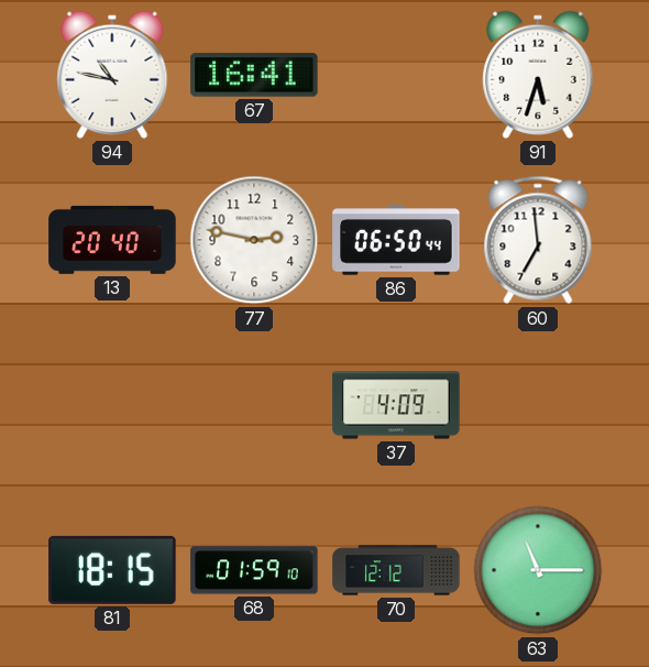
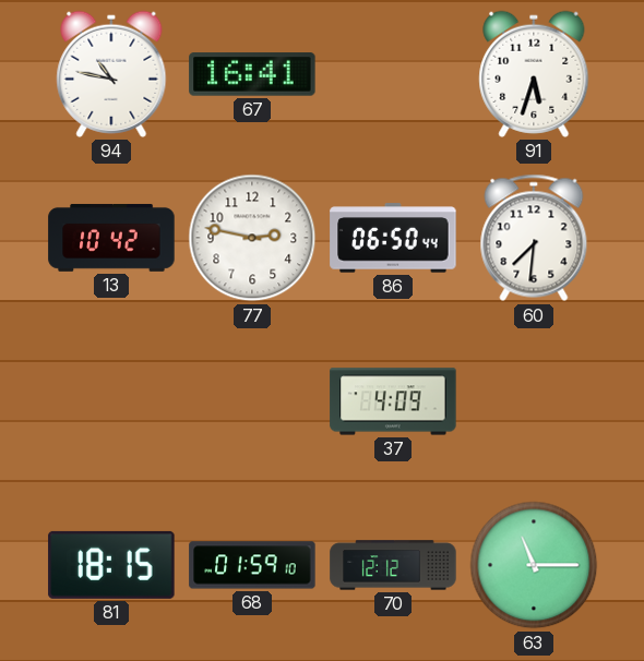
13: 20:40 -> 10:42
60: 6:59 -> 7:31
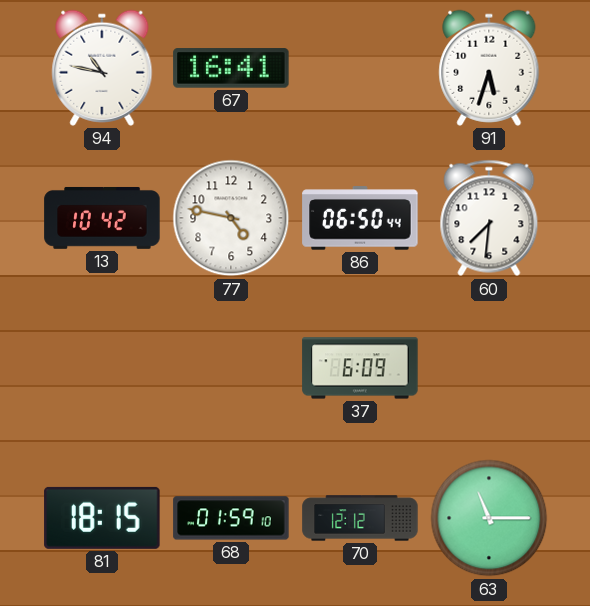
77: 2:47 -> 4:47
37: 4:09 -> 6:09
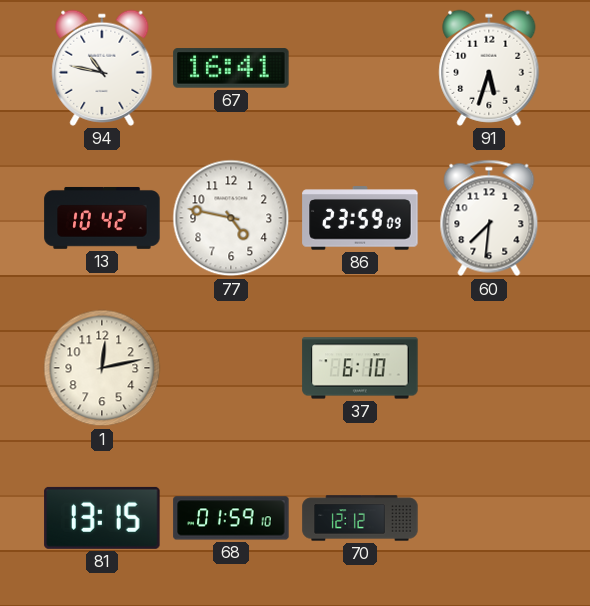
86: 06:50 -> 23:59
1: none -> 12:13
37: 6:09 -> 6:10
81: 18:15 -> 13:15
63: 11:15 -> none
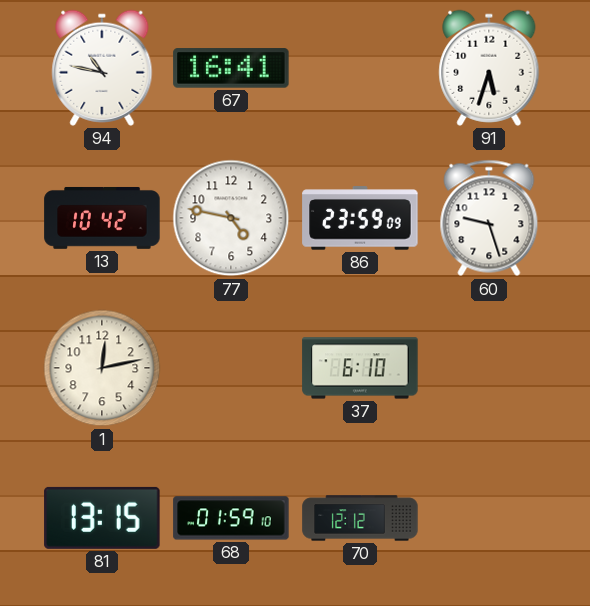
60: 7:31 -> 9:27
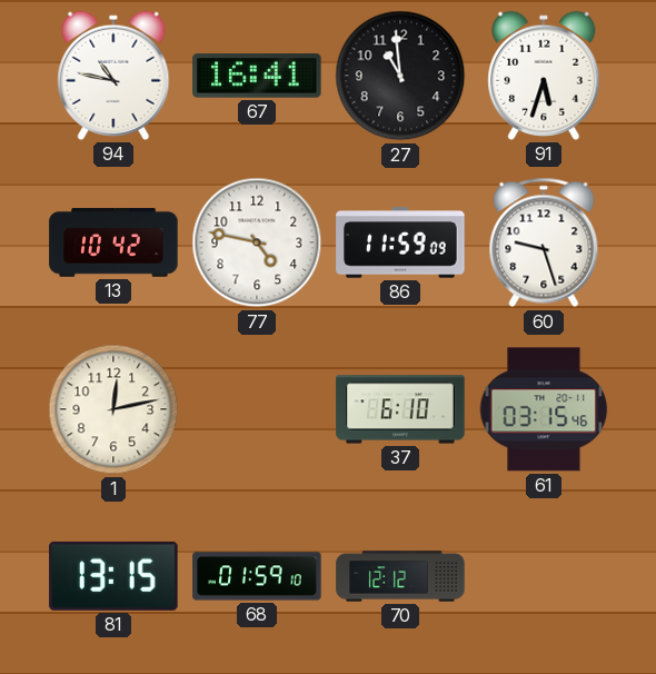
27: none -> 10:59
86: 23:59 -> 11:59
61: none -> 03:15
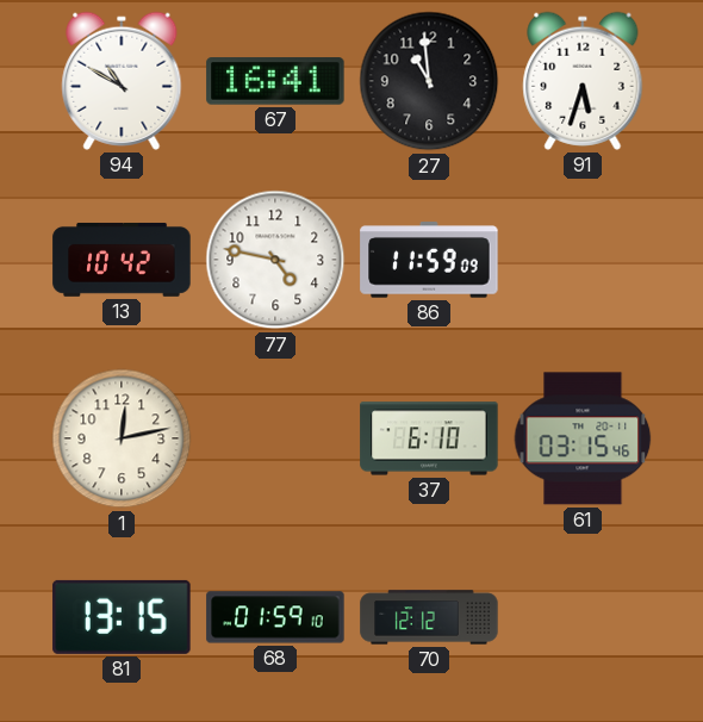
94: 10:47 -> 10:50
60: 9:27 -> none
